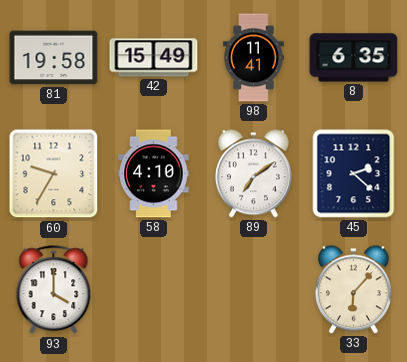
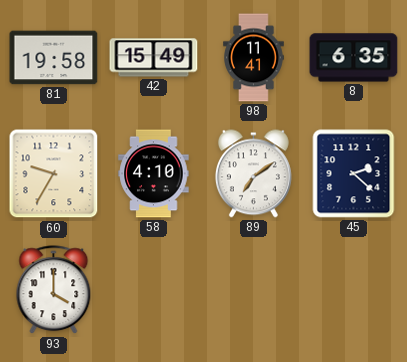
33: 6:07 -> none
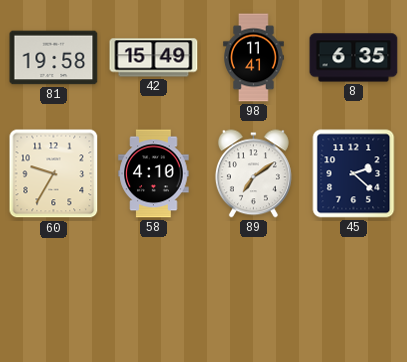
93: 4:00 -> none
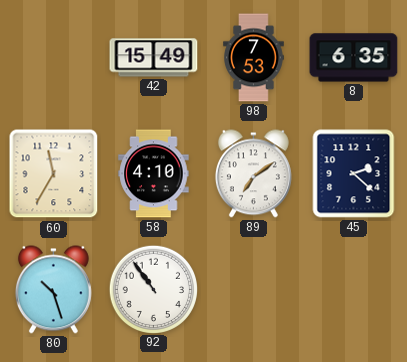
81: 19:58 -> none
98: 11:41 -> 7:53
60: 9:35 -> 11:35
80: none -> 10:27
92: none -> 10:54
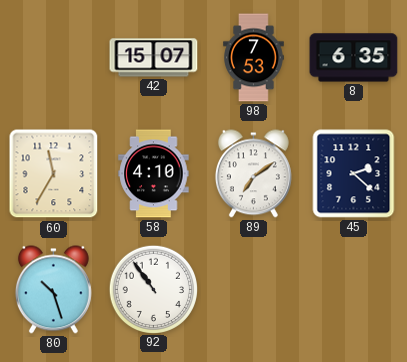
42: 15:49 -> 15:07
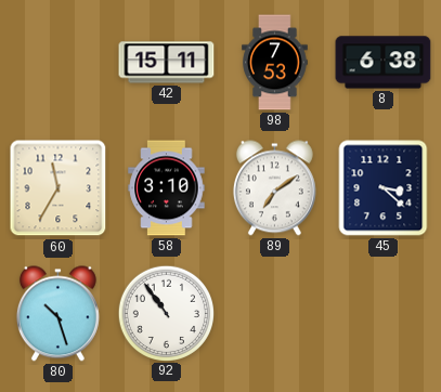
42: 15:07 -> 15:11
8: 6:35 -> 6:38
58: 4:10 -> 3:10
45: 2:22 -> 3:22
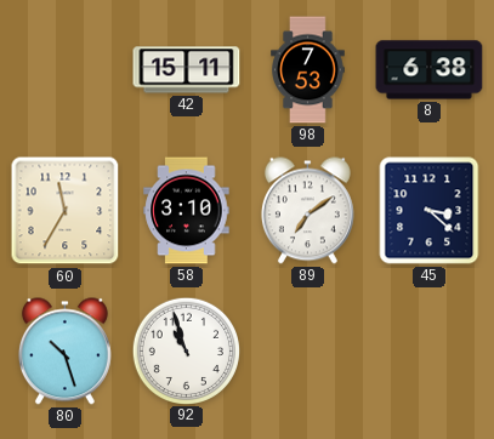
92: 10:54 -> 10:57
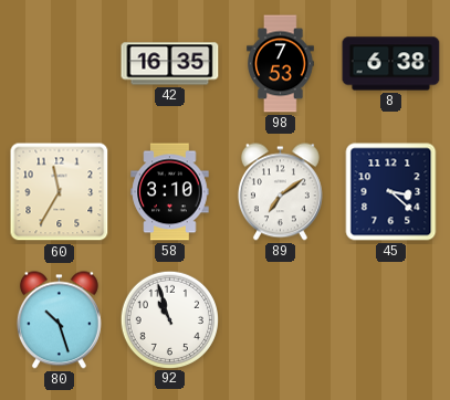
42: 15:11 -> 16:35
